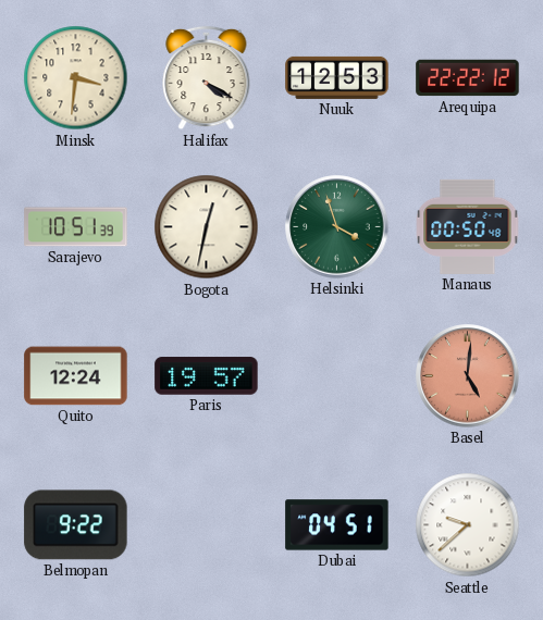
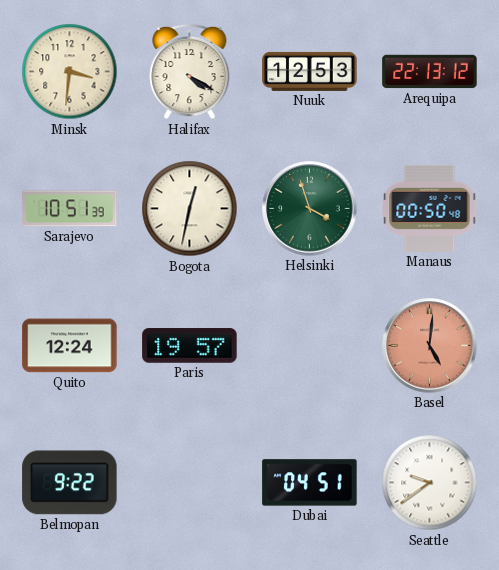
Arequipa: 22:22 -> 22:13
Seattle: 9:38 -> 9:39
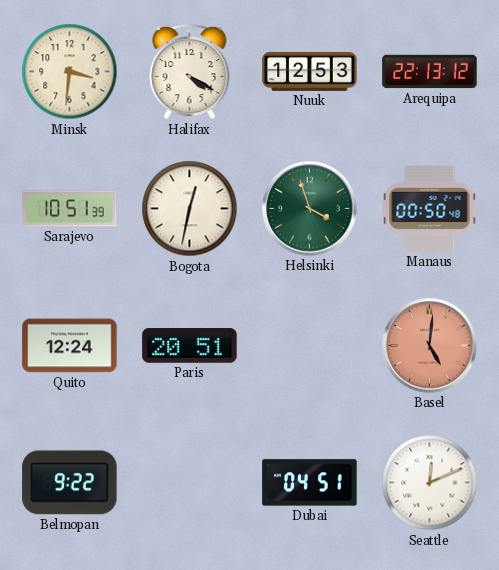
Paris: 19:57 -> 20:51
Seattle: 9:39 -> 12:11
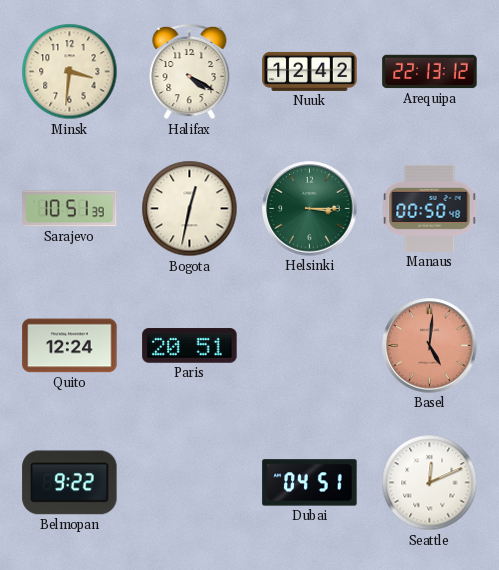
Nuuk: 12:53 -> 12:42
Helsinki: 3:57 -> 3:15
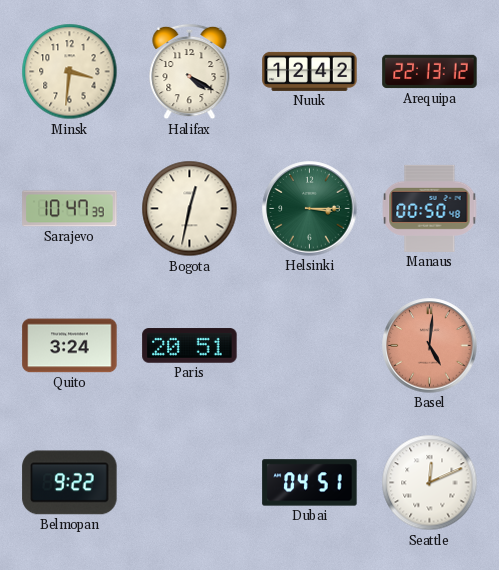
Sarajevo: 10:51 -> 10:47
Quito: 12:24 -> 3:24
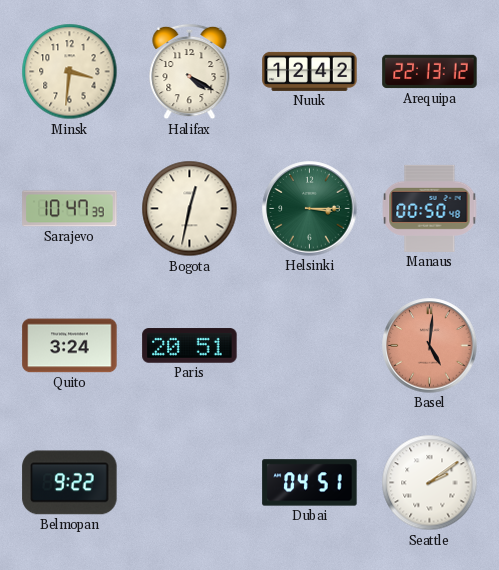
Seattle: 12:11 -> 2:09
